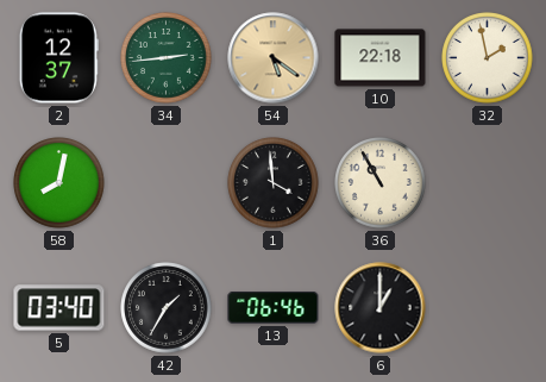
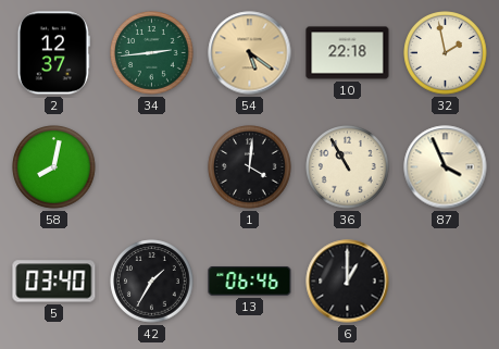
1: 3:59 -> 4:01
87: none -> 3:56
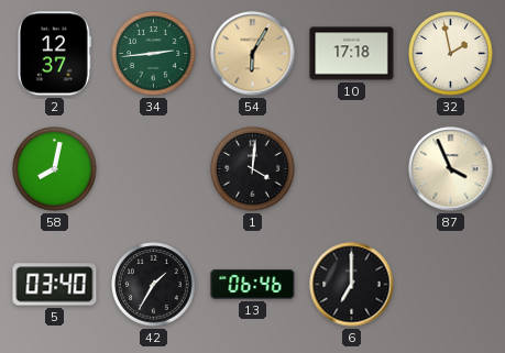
54: 5:21 -> 6:05
10: 22:18 -> 17:18
36: 10:55 -> none
6: 1:00 -> 7:00
